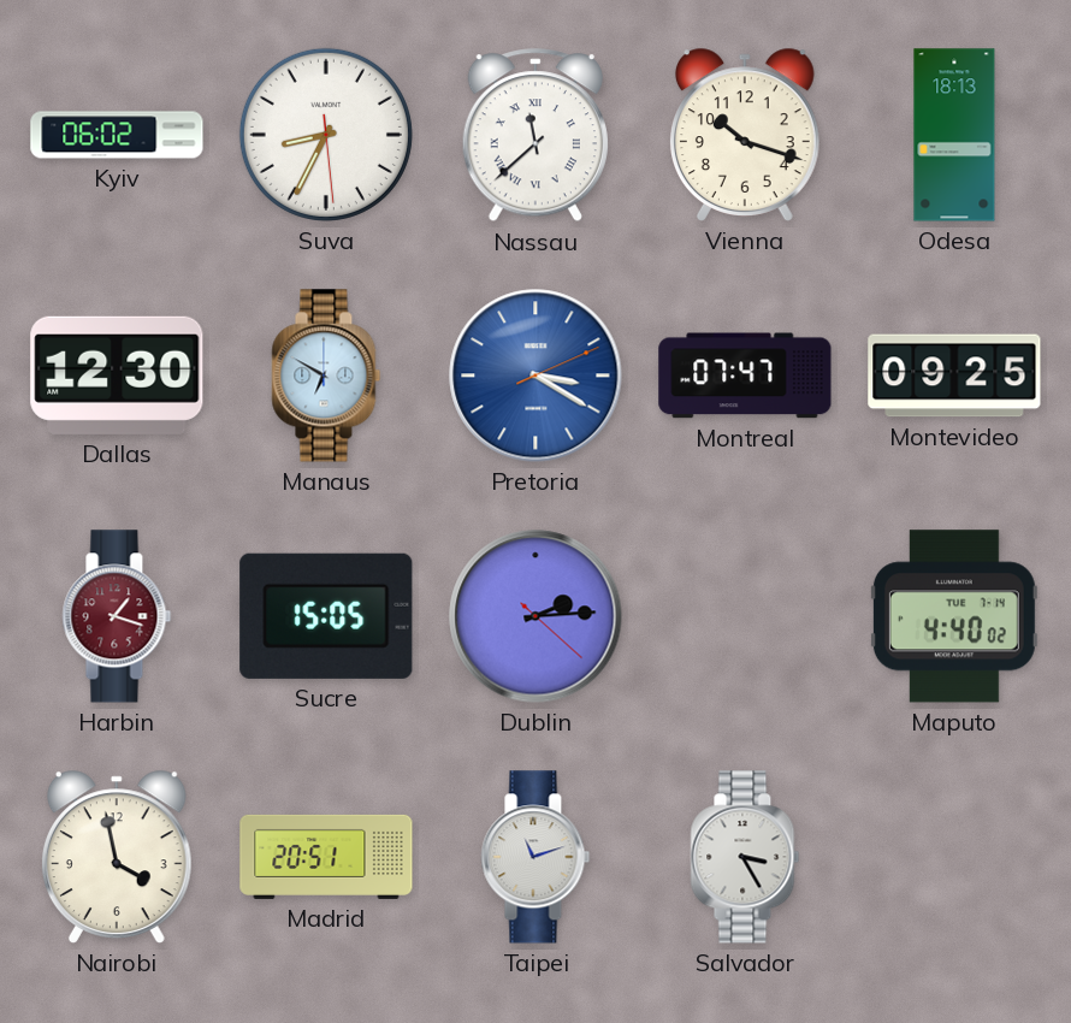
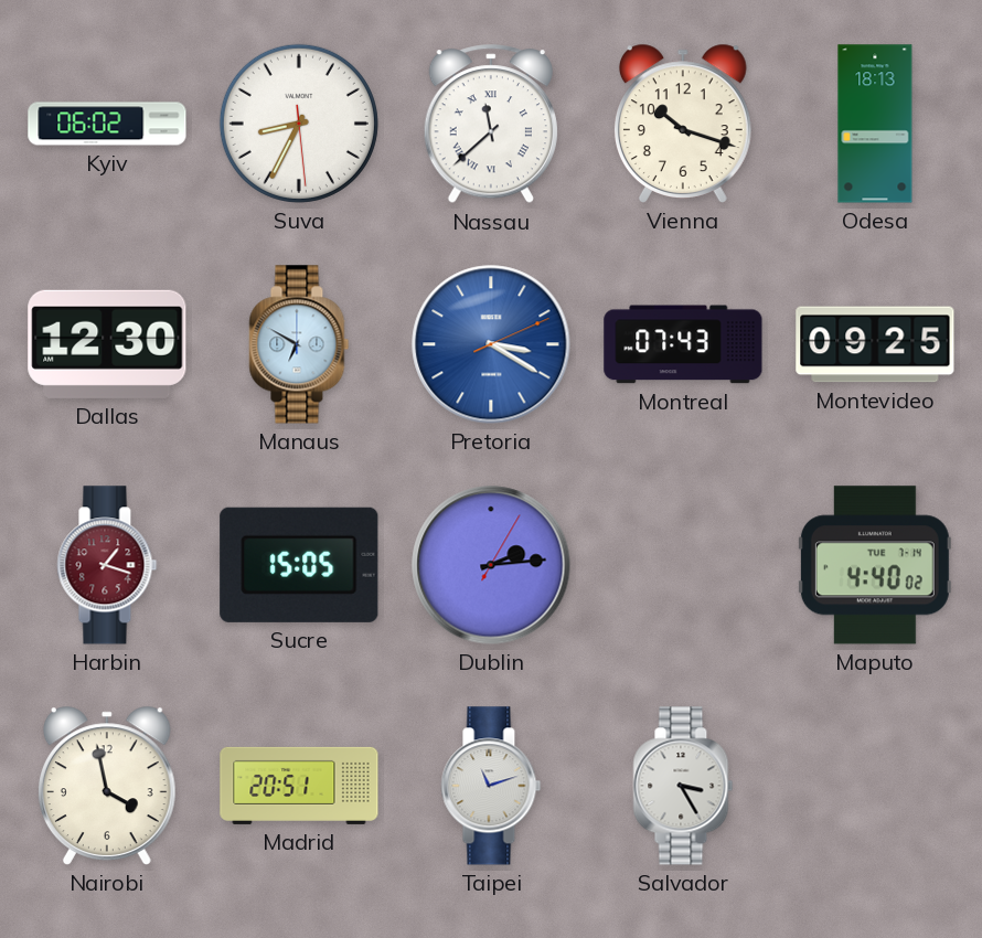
Montreal: 07:47 -> 07:43
Dublin: 2:14:22 -> 2:14:05
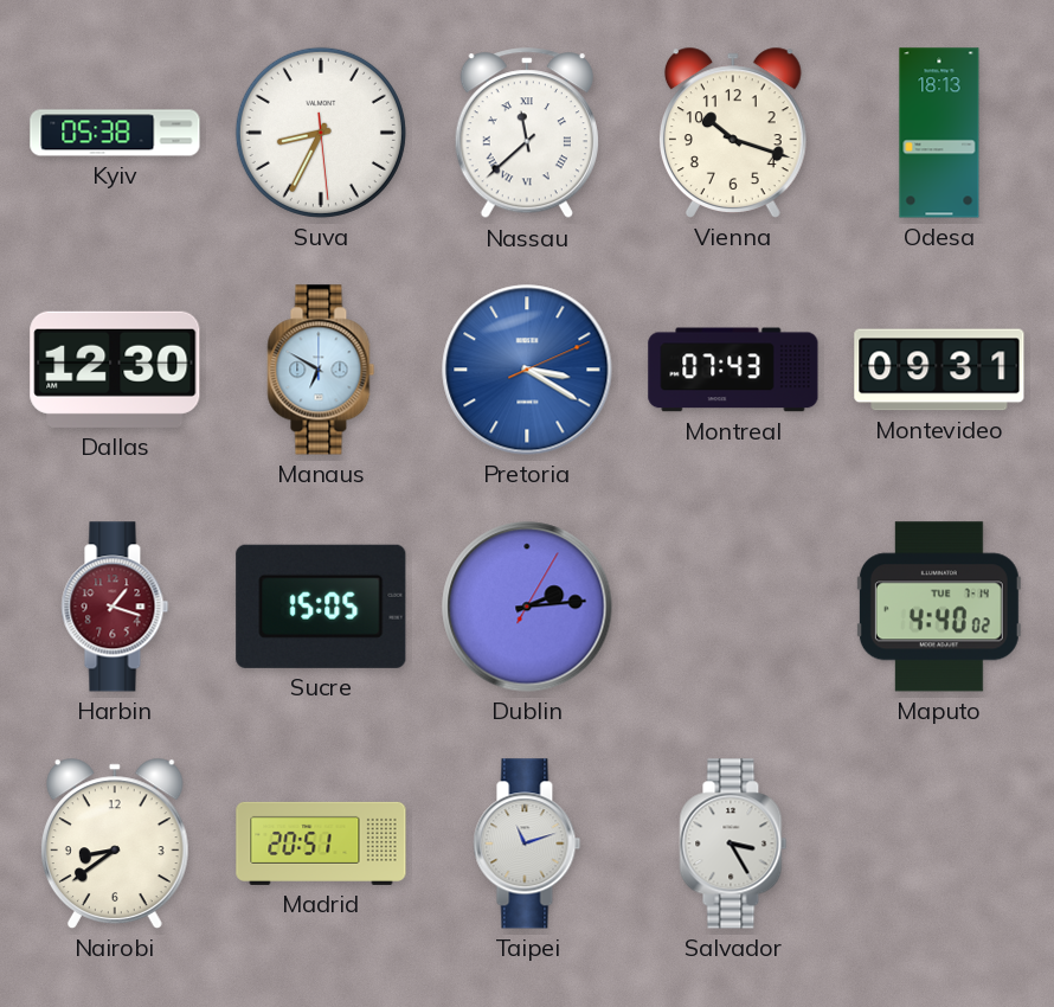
Kyiv: 06:02 -> 05:38
Montevideo: 09:25 -> 09:31
Nairobi: 3:58 -> 8:39
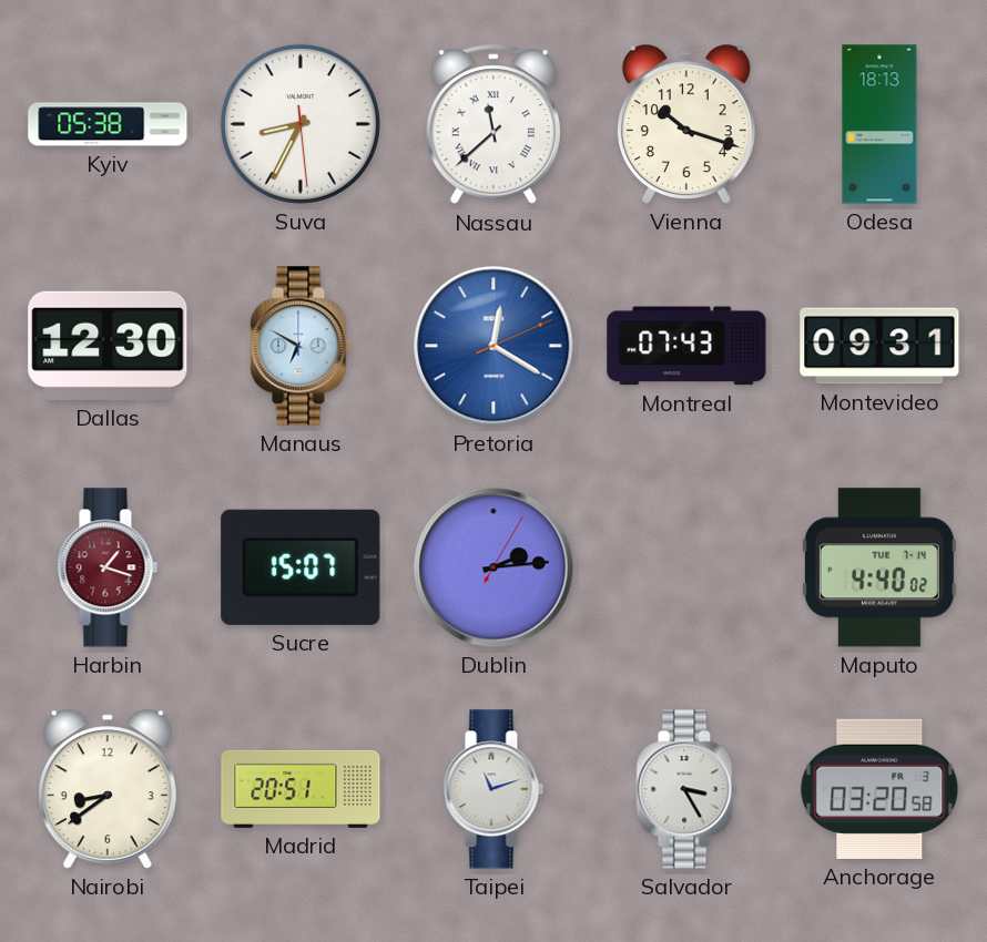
Pretoria: 3:20 -> 12:20
Sucre: 15:05 -> 15:07
Anchorage: none -> 03:20
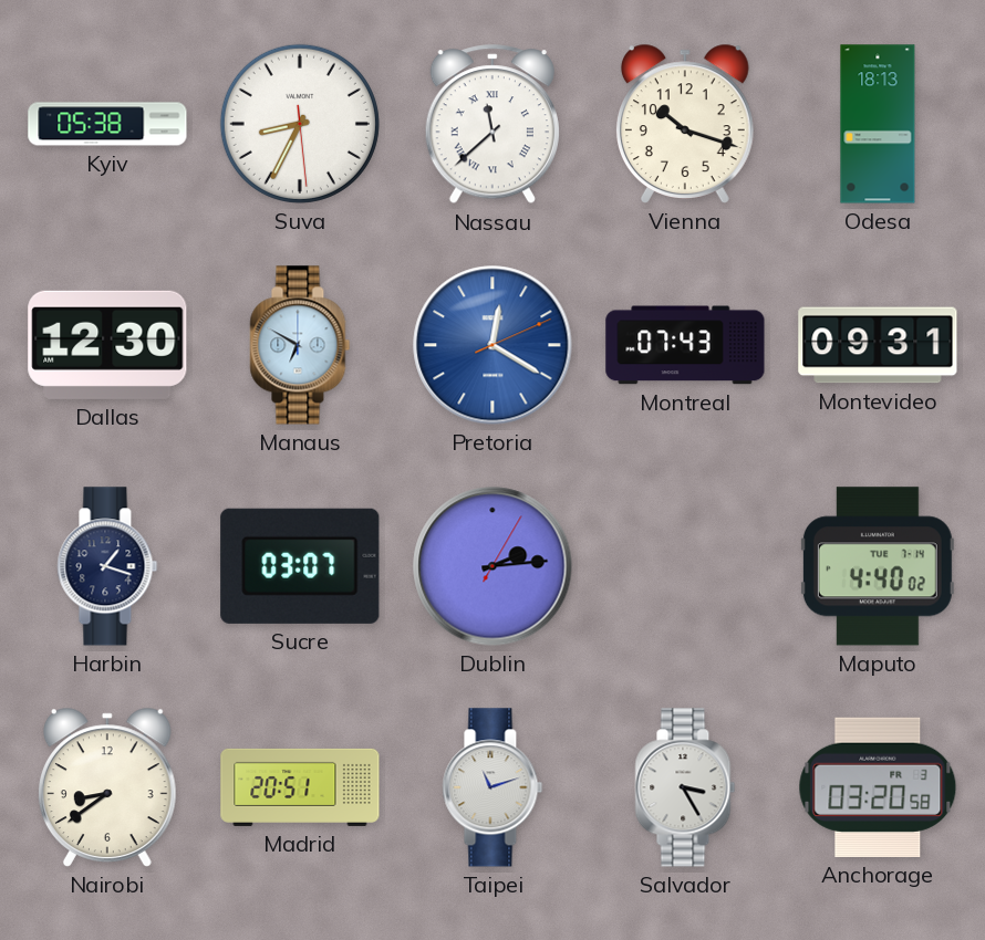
Harbin dial: burgundy -> navy
Sucre: 15:07 -> 03:07
